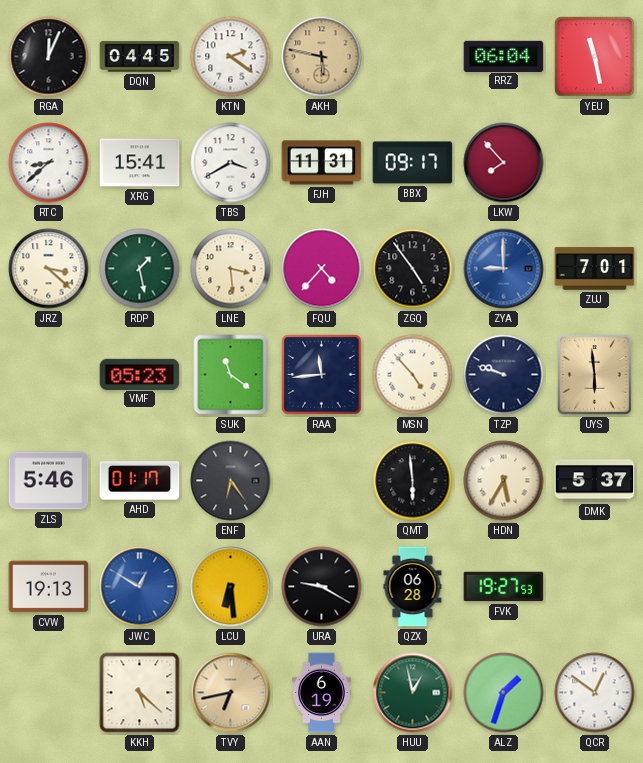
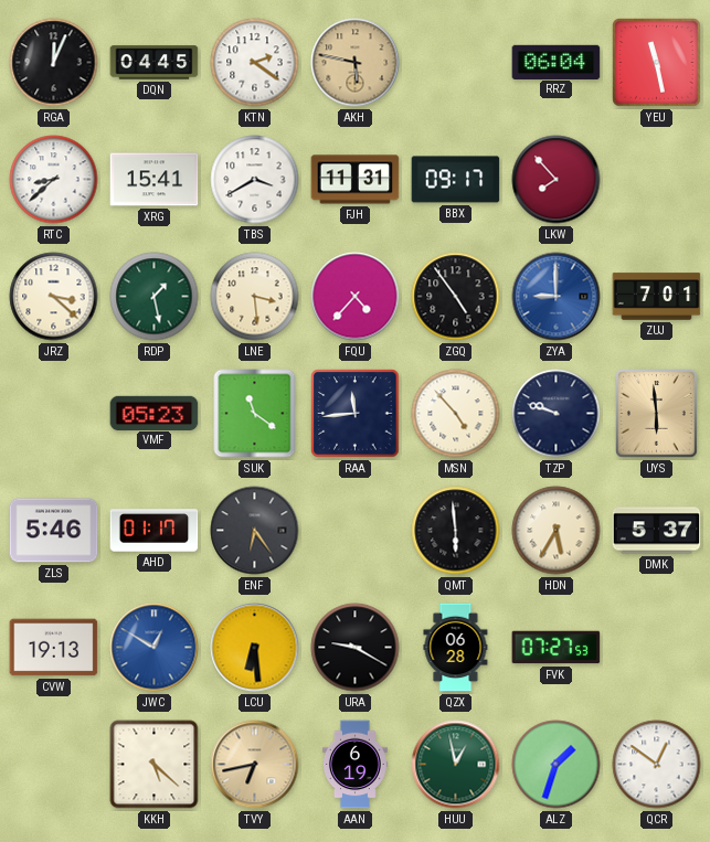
FVK: 19:27 -> 07:27
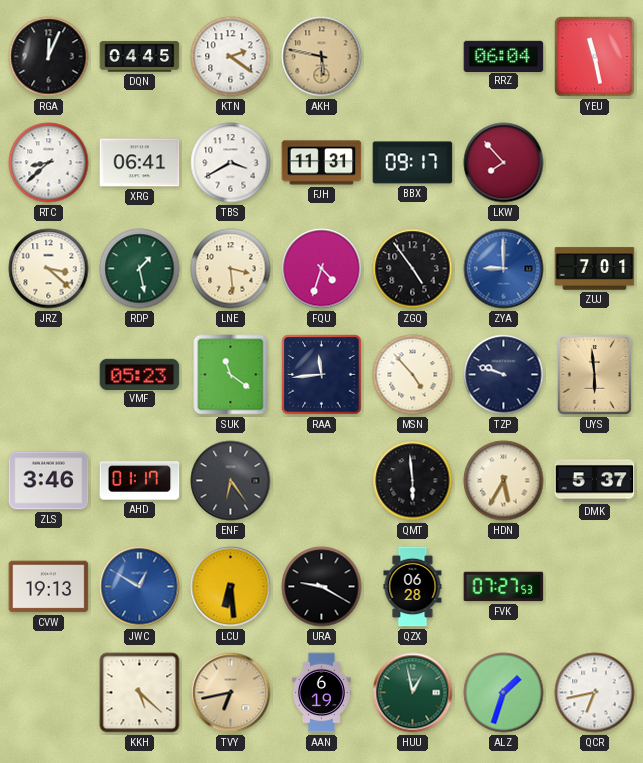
XRG: 15:41 -> 06:41
FQU: 4:37 -> 4:33
ZLS: 5:46 -> 3:46
QCR: 12:51 -> 6:43
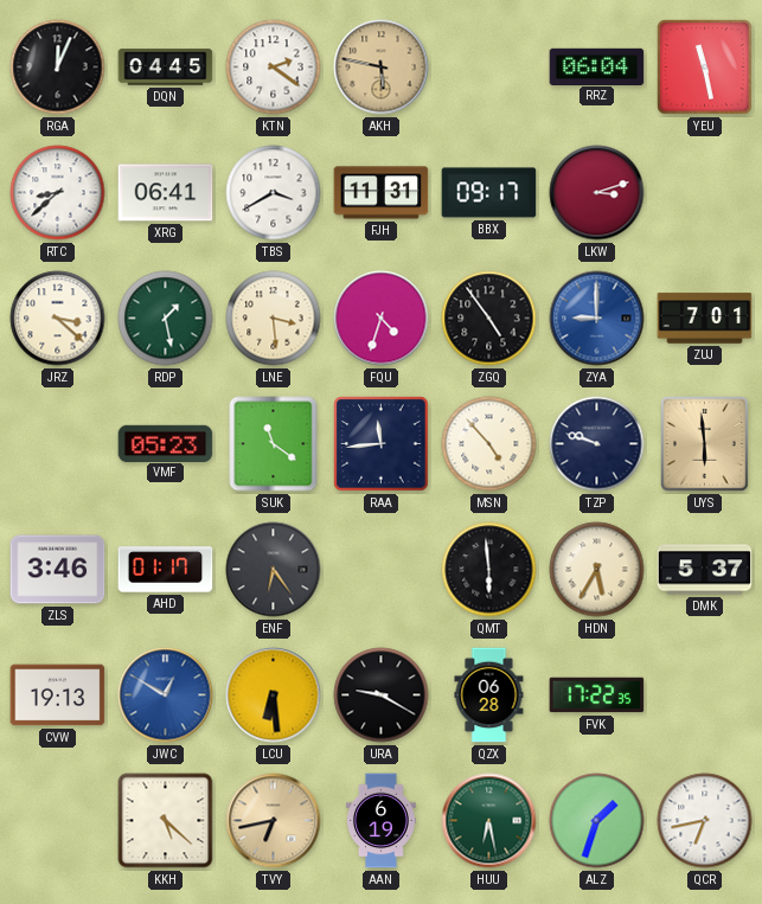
LKW: 7:53 -> 3:12
FVK: 07:27 -> 17:22
HUU: 12:58 -> 6:28
